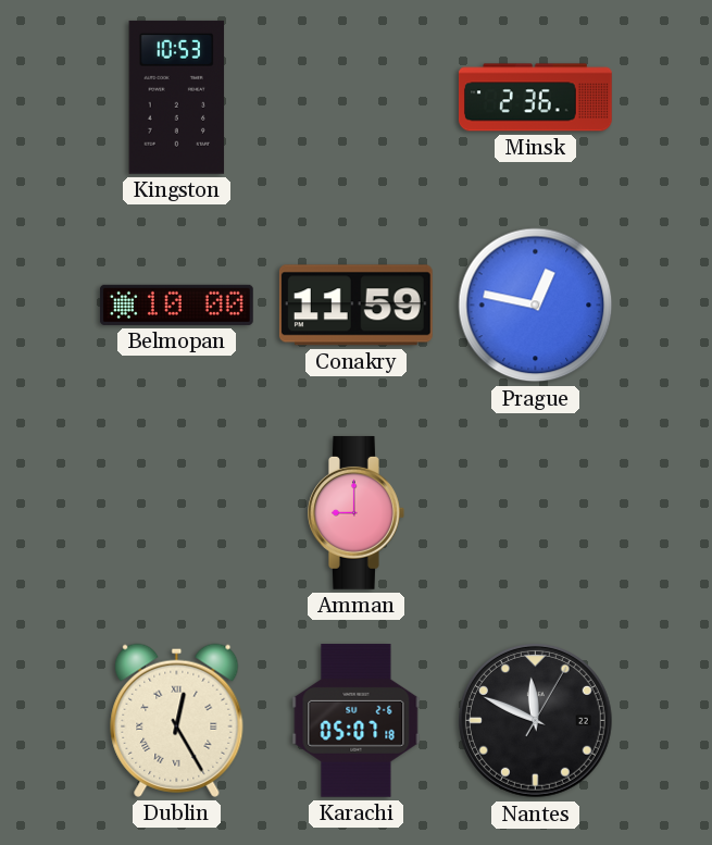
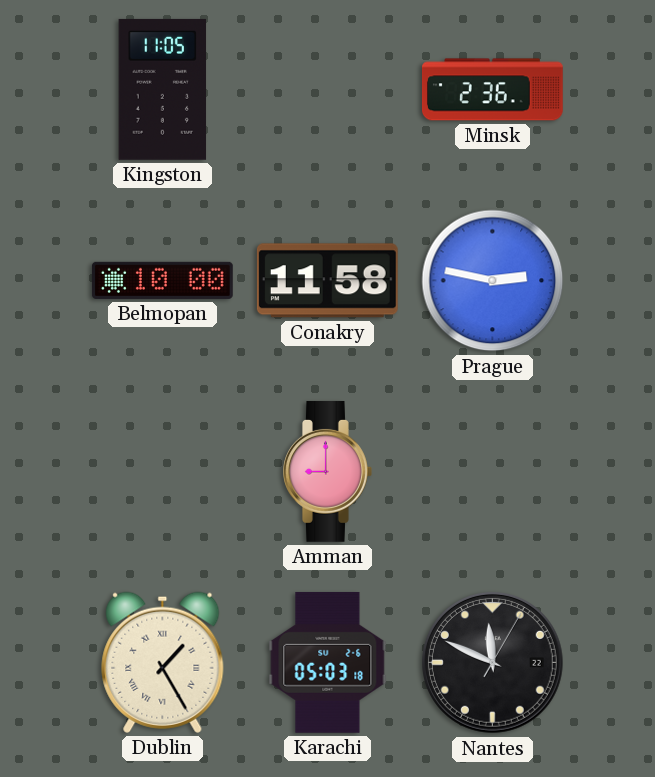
Kingston: 10:53 -> 11:05
Conakry: 11:59 -> 11:58
Prague: 12:47 -> 2:47
Dublin: 12:25 -> 1:25
Karachi: 05:07 -> 05:03
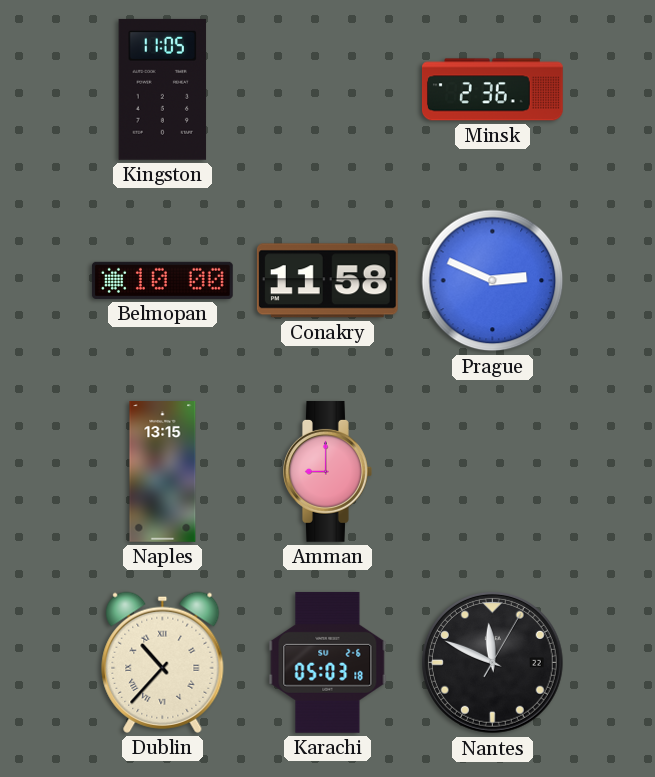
Prague: 2:47 -> 2:49
Naples: none -> 13:15
Dublin: 1:25 -> 10:37
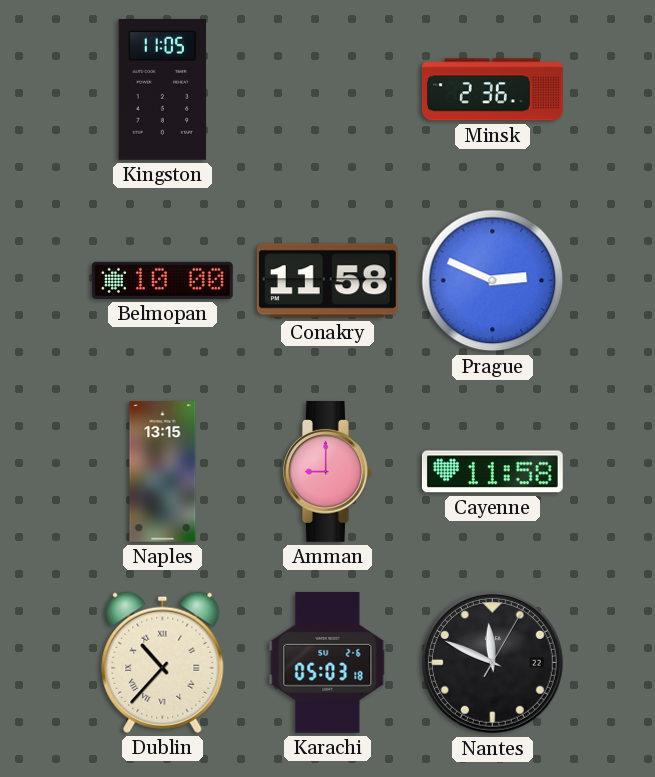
Cayenne: none -> 11:58
